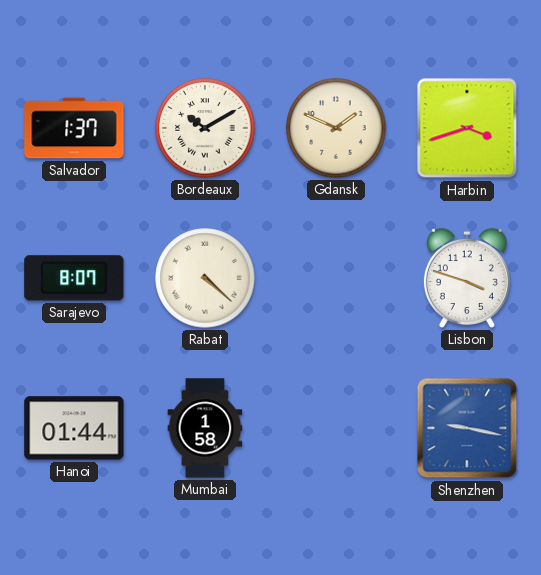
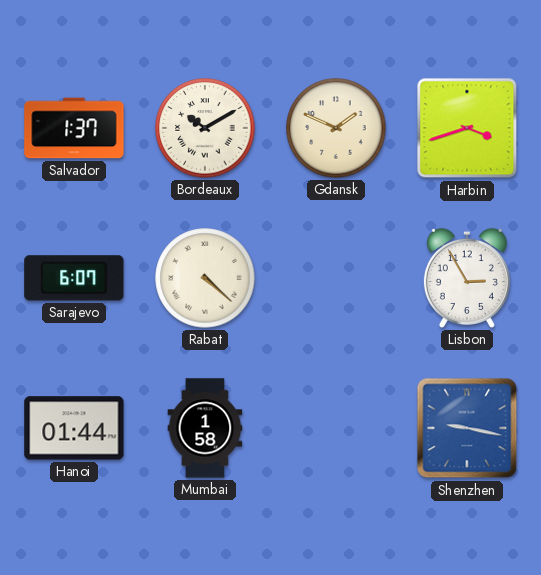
Sarajevo: 8:07 -> 6:07
Lisbon: 3:48 -> 2:55
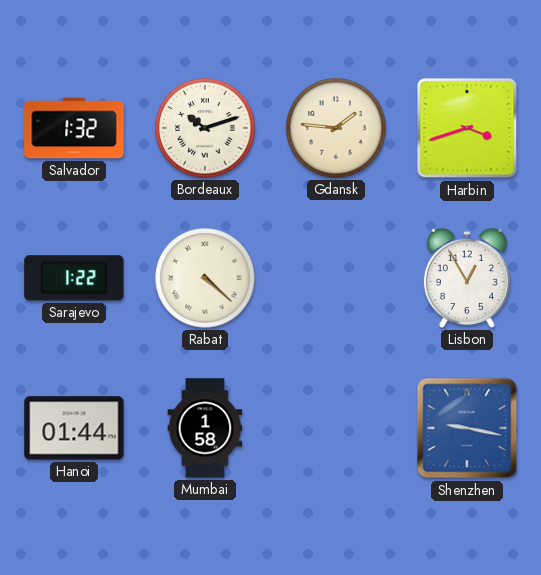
Salvador: 1:37 -> 1:32
Bordeaux: 10:10 -> 10:12
Gdansk: 1:49 -> 1:46
Sarajevo: 6:07 -> 1:22
Lisbon: 2:55 -> 12:55
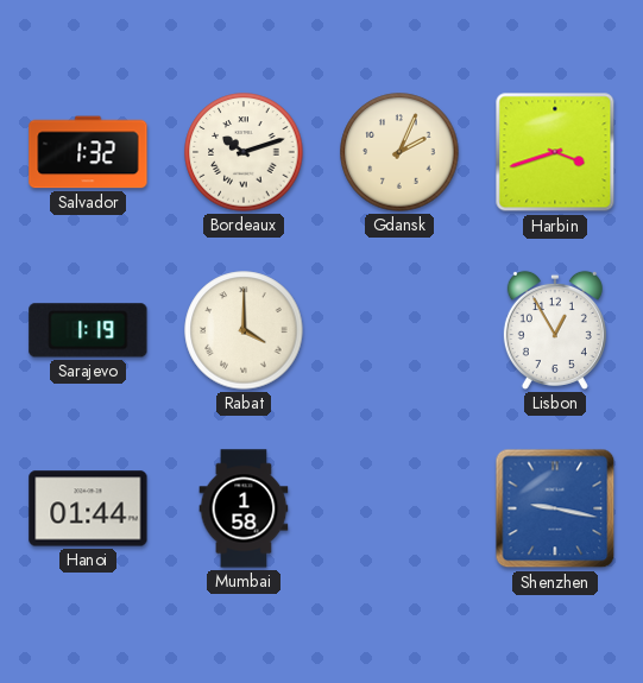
Gdansk: 1:46 -> 2:04
Sarajevo: 1:22 -> 1:19
Rabat: 4:22 -> 4:00
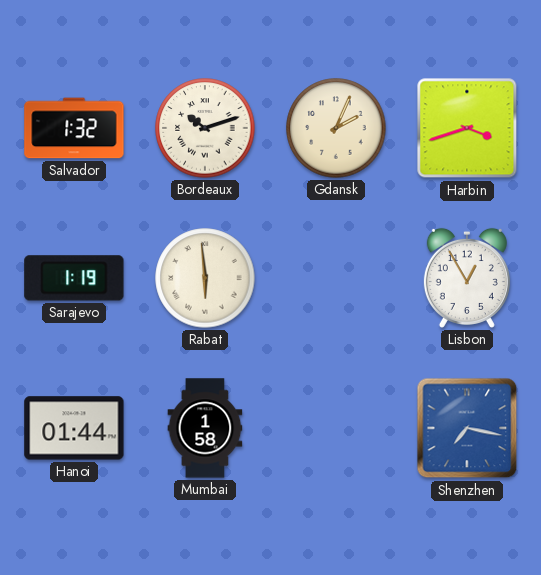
Rabat: 4:00 -> 5:59
Shenzhen: 9:17 -> 7:17
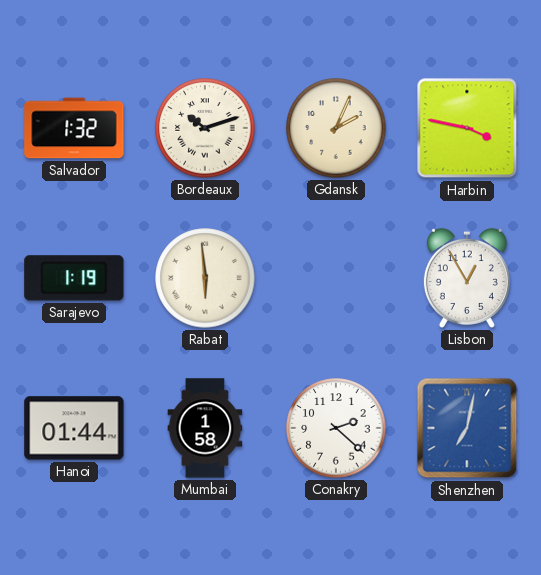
Harbin: 3:42 -> 3:47
Conakry: none -> 2:22
Shenzhen: 7:17 -> 7:02
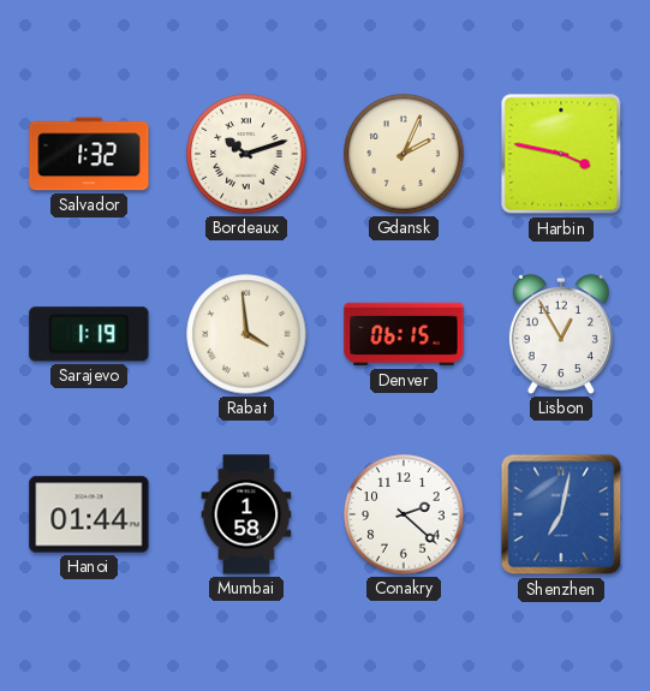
Rabat: 5:59 -> 3:59
Denver: none -> 06:15
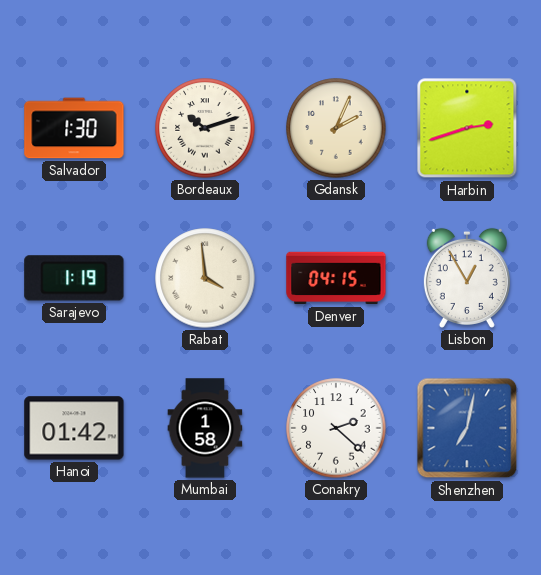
Salvador: 1:32 -> 1:30
Harbin: 3:47 -> 2:42
Denver: 06:15 -> 04:15
Hanoi: 01:44 -> 01:42
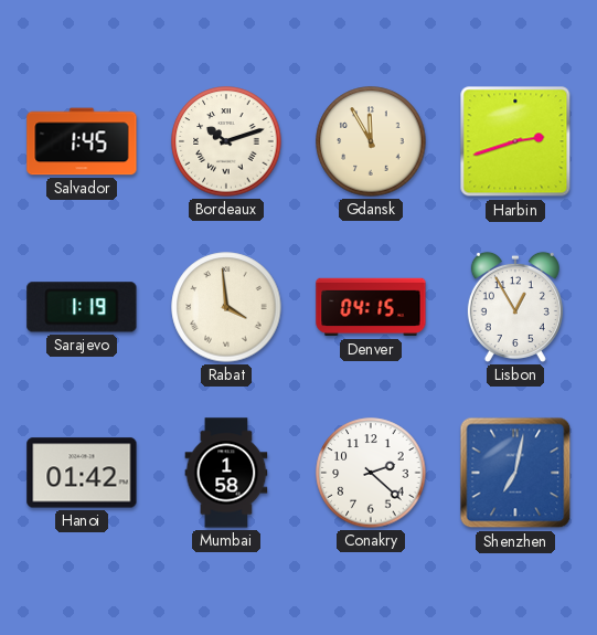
Salvador: 1:30 -> 1:45
Gdansk: 2:04 -> 11:55
